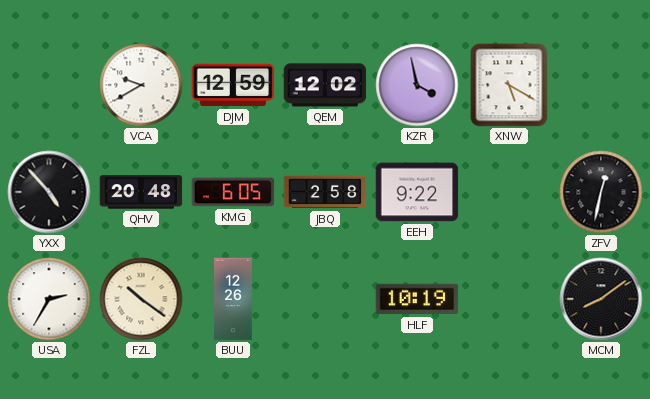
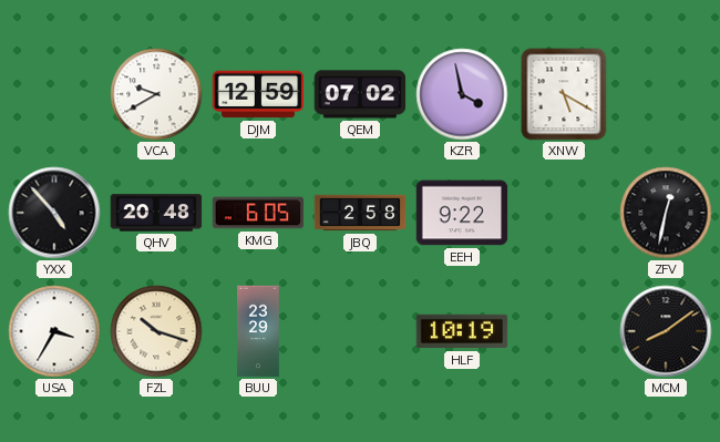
QEM: 12:02 -> 07:02
USA: 2:35 -> 3:35
FZL: 10:21 -> 10:18
BUU: 12:26 -> 23:29
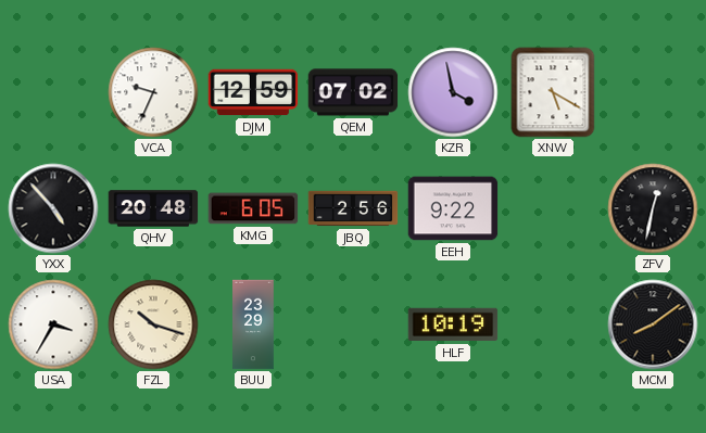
VCA: 9:40 -> 9:34
JBQ: 2:58 -> 2:56
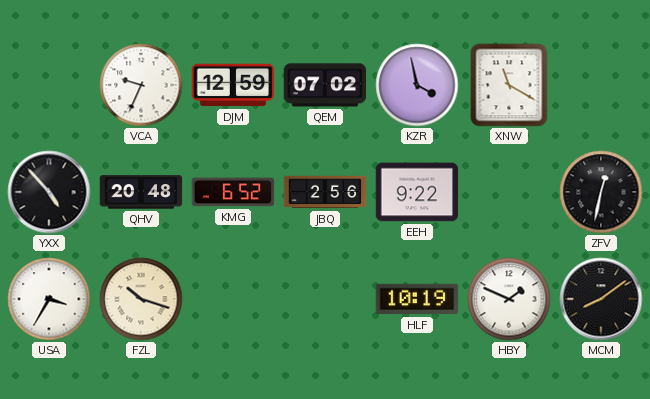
XNW: 5:20 -> 11:20
KMG: 6:05 -> 6:52
BUU: 23:29 -> none
HBY: none -> 1:49
